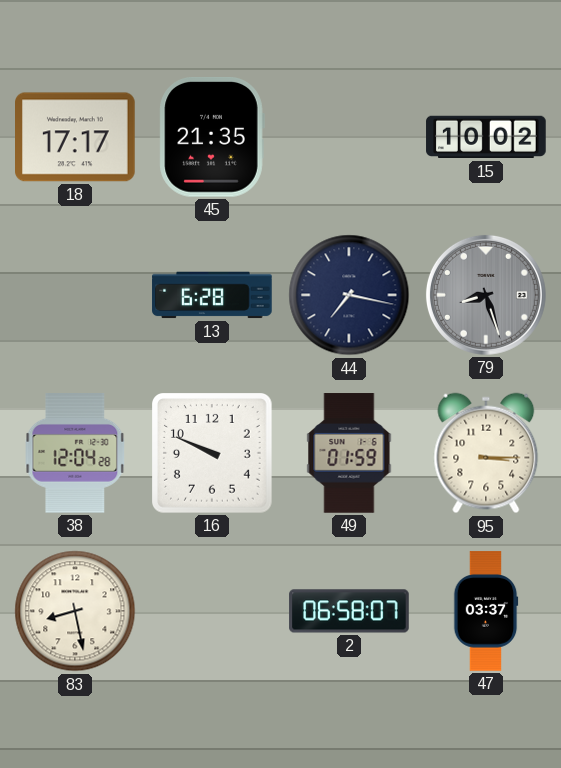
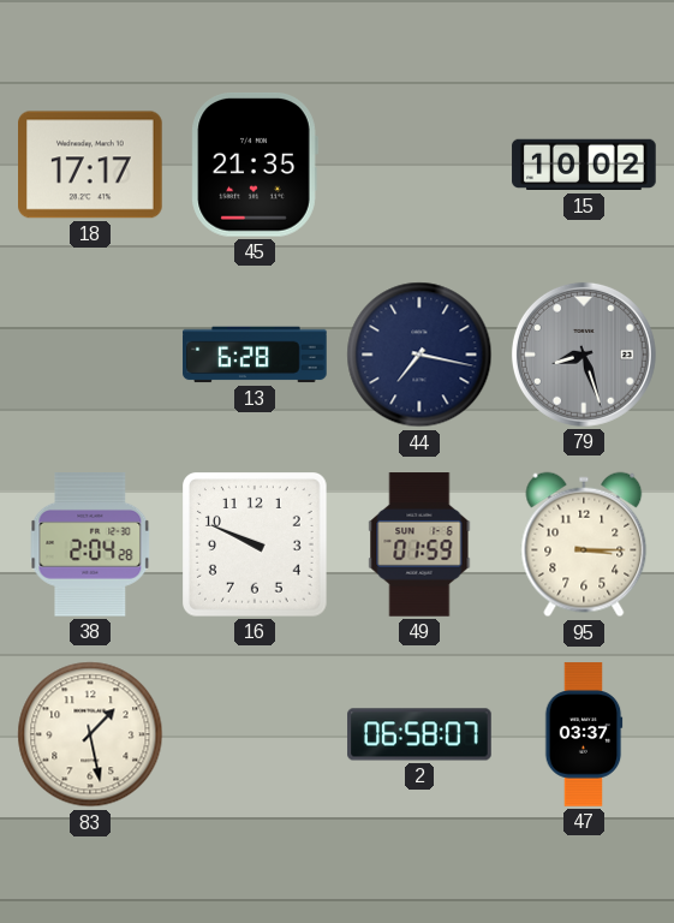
38: 12:04 -> 2:04
83: 8:28 -> 1:28
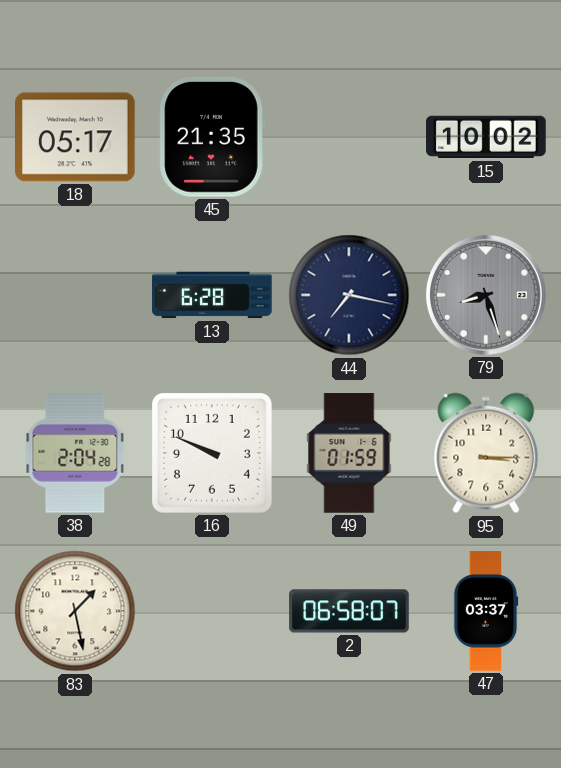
18: 17:17 -> 05:17
